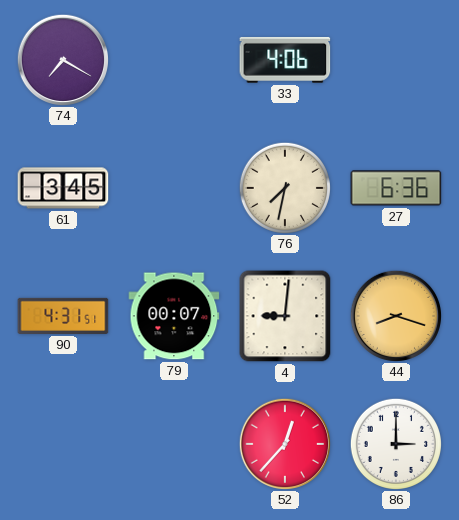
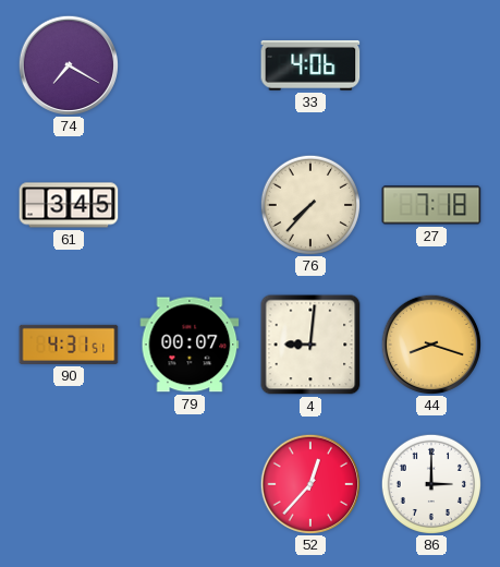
76: 7:32 -> 7:37
27: 6:36 -> 7:18
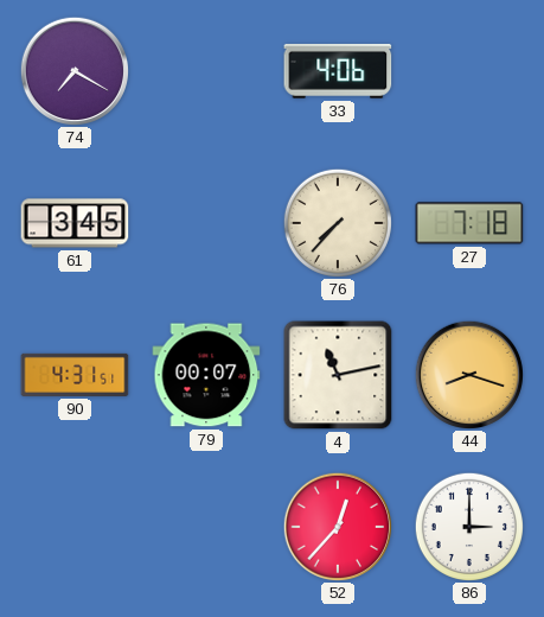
4: 9:01 -> 11:13
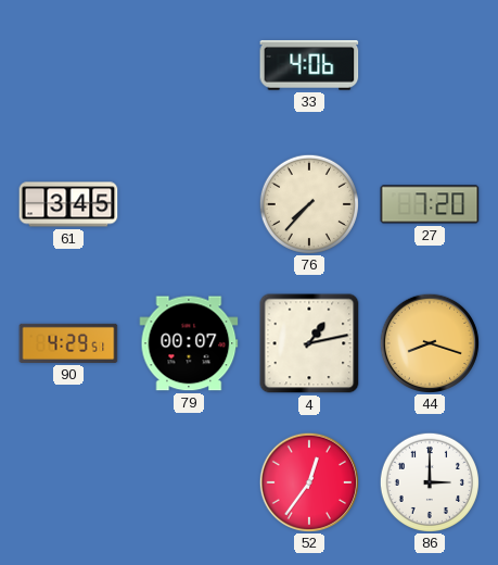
74: 7:20 -> none
27: 7:18 -> 7:20
90: 4:31 -> 4:29
4: 11:13 -> 1:13
52: 12:37 -> 12:36
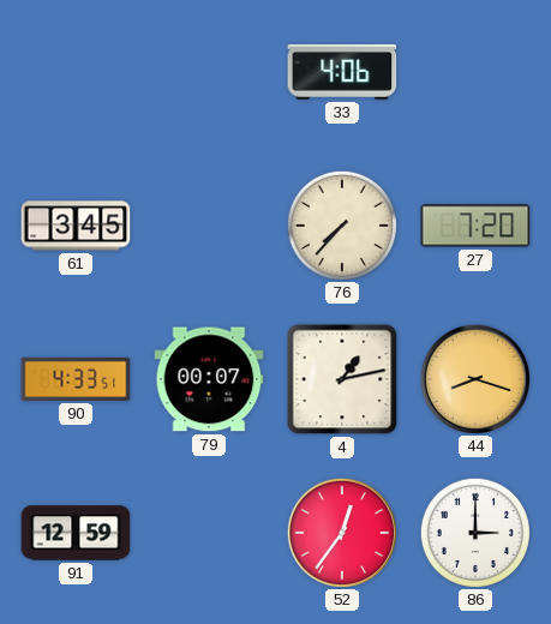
90: 4:29 -> 4:33
91: none -> 12:59
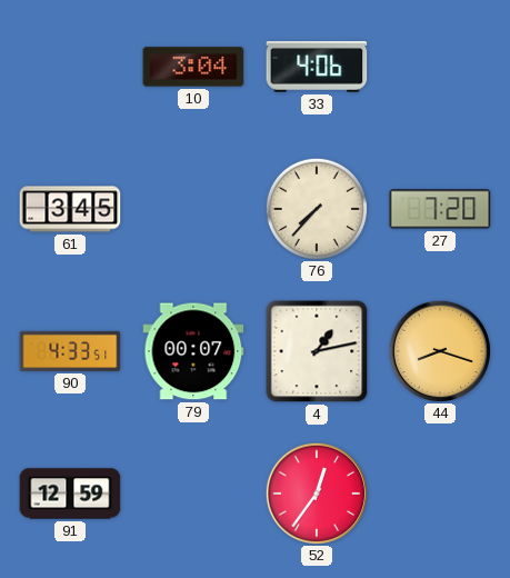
10: none -> 3:04
86: 3:00 -> none
